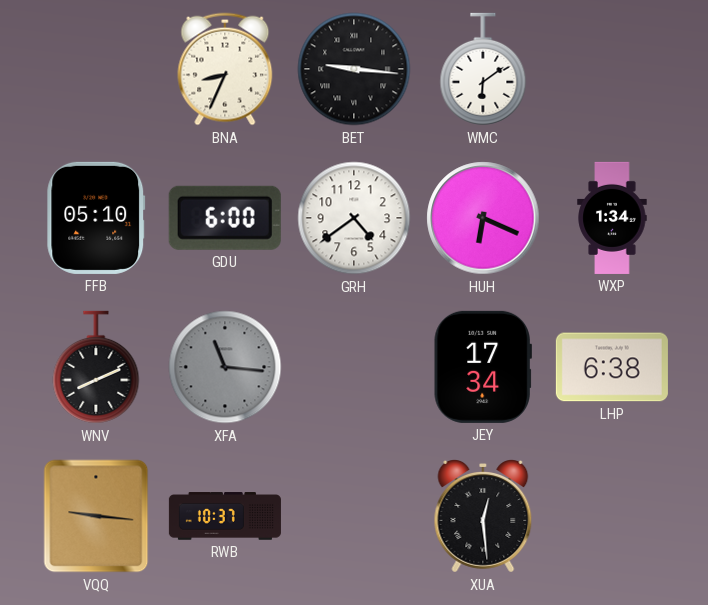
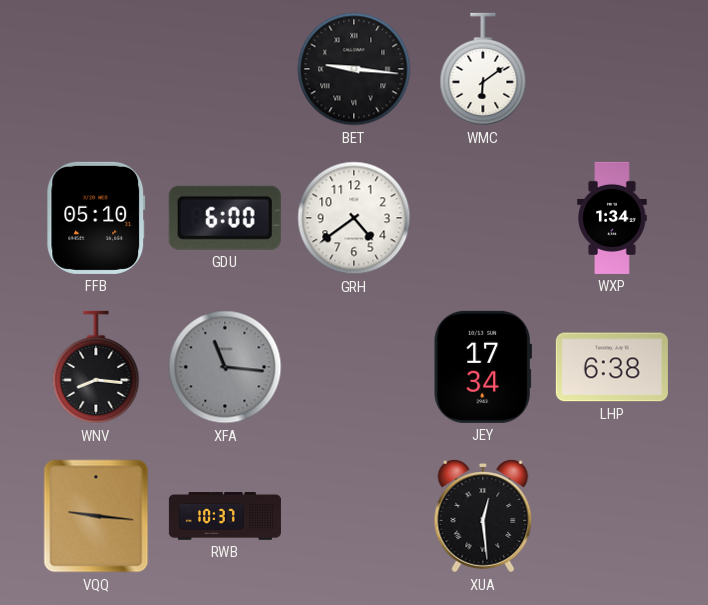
BNA: 8:34 -> none
HUH: 6:19 -> none
WNV: 8:11 -> 8:16
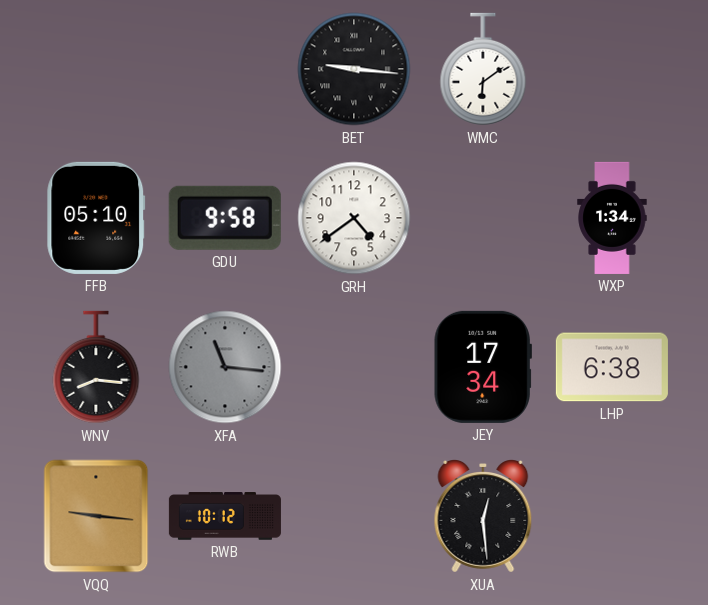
GDU: 6:00 -> 9:58
RWB: 10:37 -> 10:12
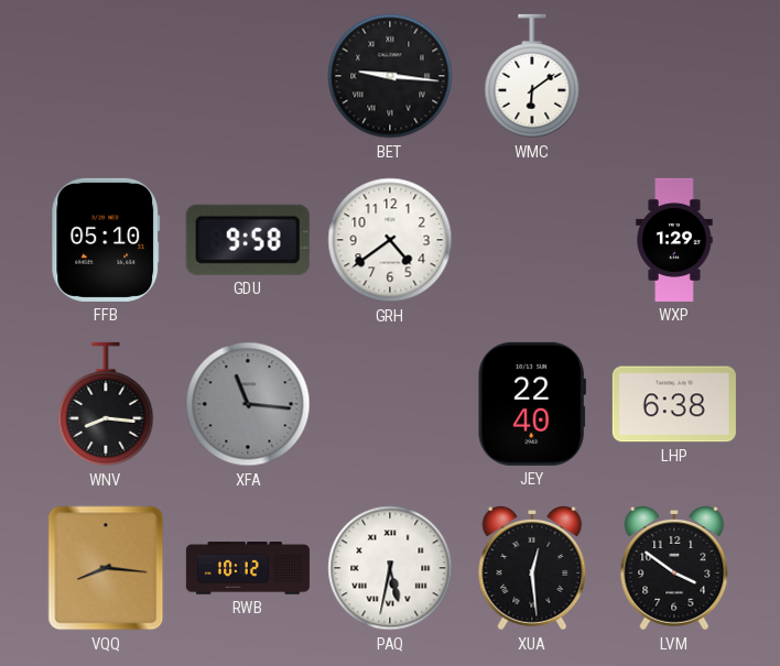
WXP: 1:34 -> 1:29
JEY: 17:34 -> 22:40
VQQ: 9:16 -> 8:16
PAQ: none -> 5:32
LVM: none -> 3:51
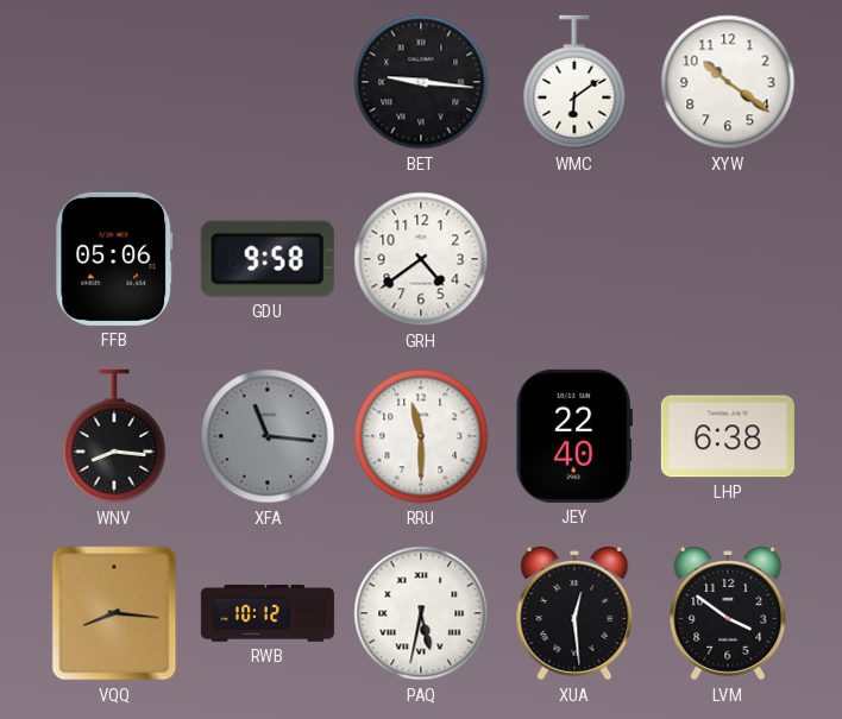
XYW: none -> 10:21
FFB: 05:10 -> 05:06
WXP: 1:29 -> none
RRU: none -> 11:30
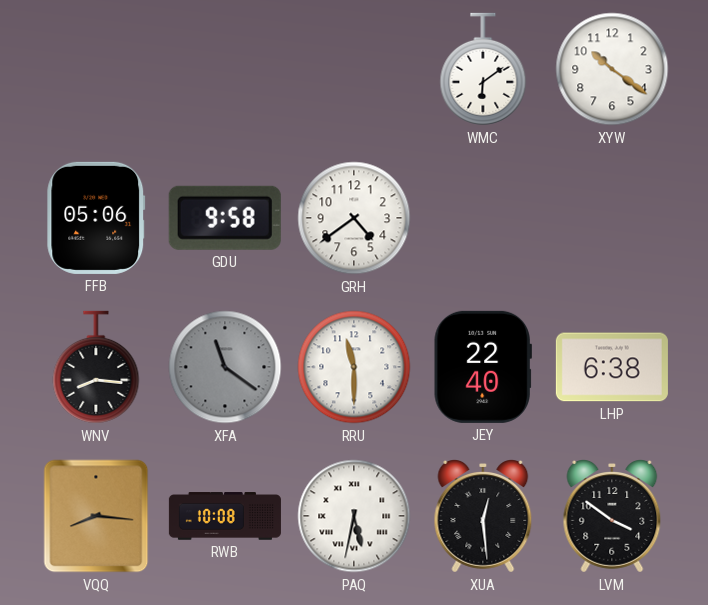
BET: 9:16 -> none
XFA: 11:16 -> 11:21
RWB: 10:12 -> 10:08
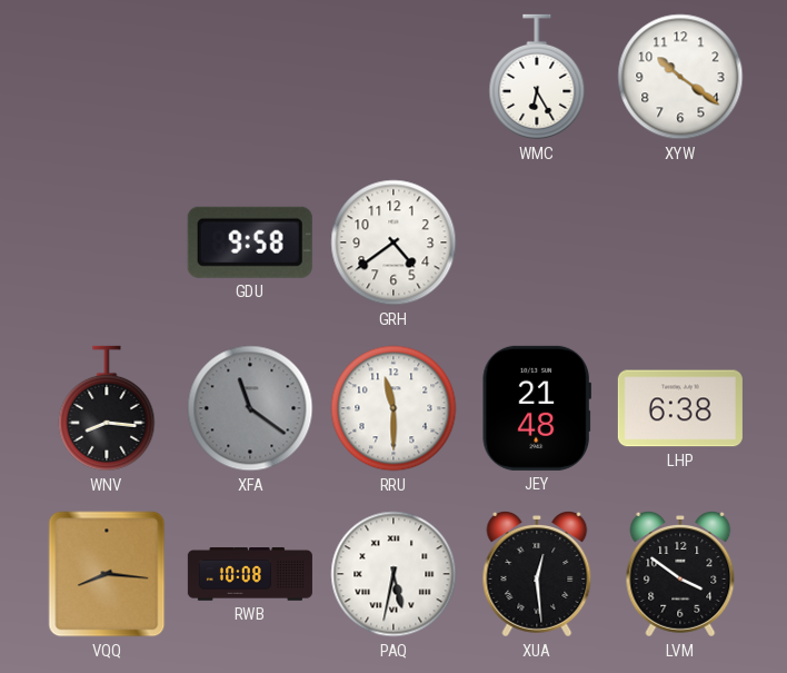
WMC: 6:09 -> 6:25
FFB: 05:06 -> none
JEY: 22:40 -> 21:48
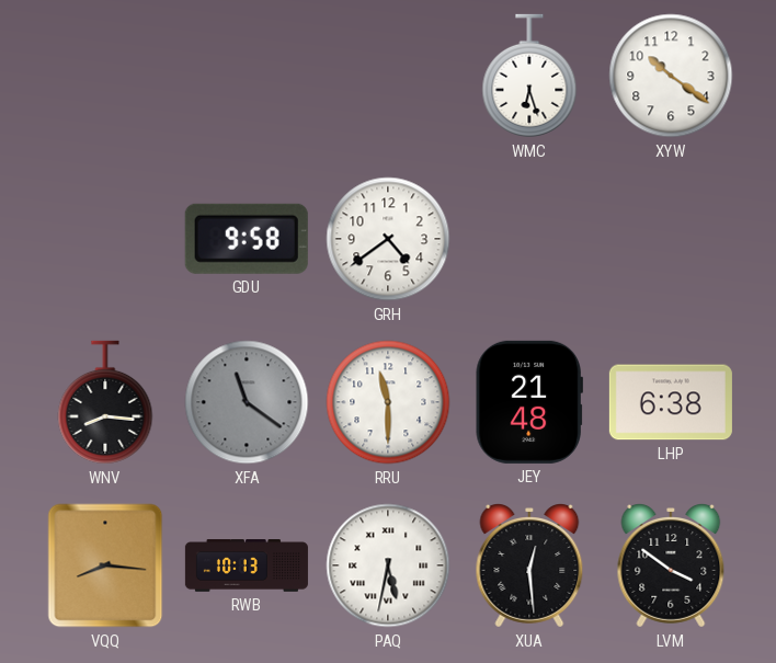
WMC: 6:25 -> 6:27
RWB: 10:08 -> 10:13
